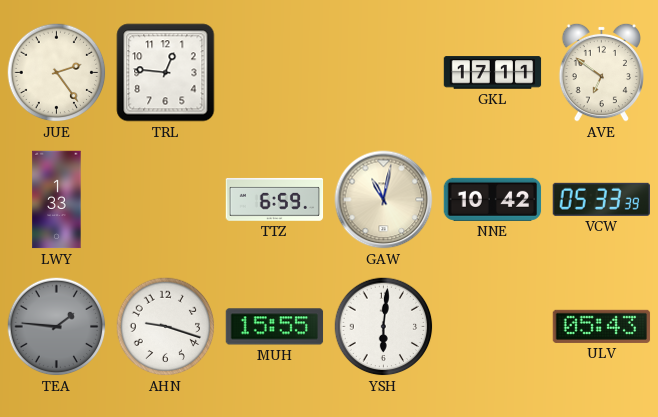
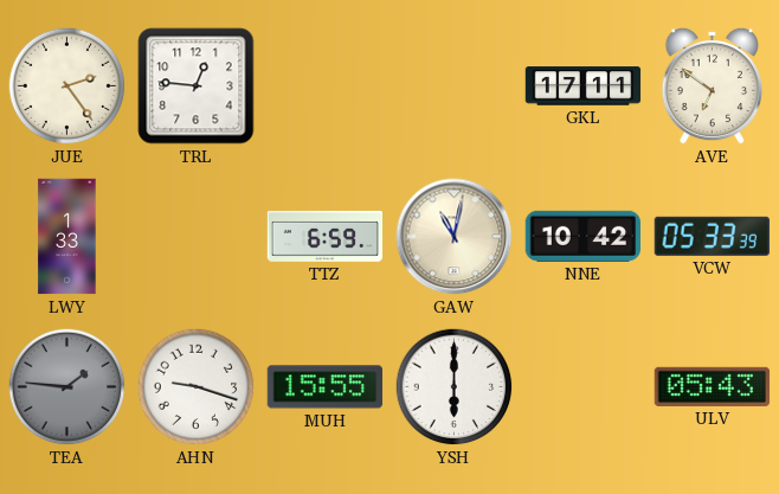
YSH: 6:01 -> 6:00
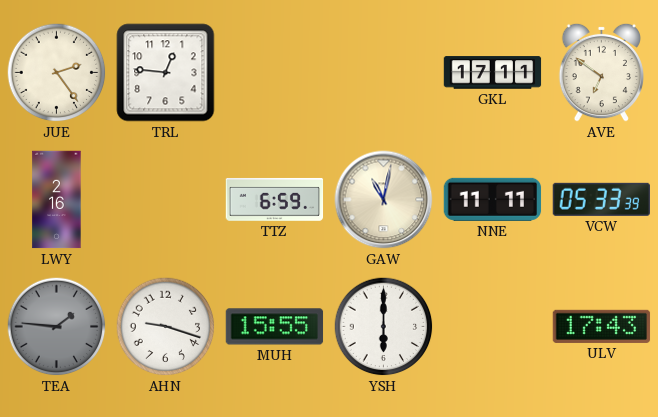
LWY: 1:33 -> 2:16
NNE: 10:42 -> 11:11
ULV: 05:43 -> 17:43
